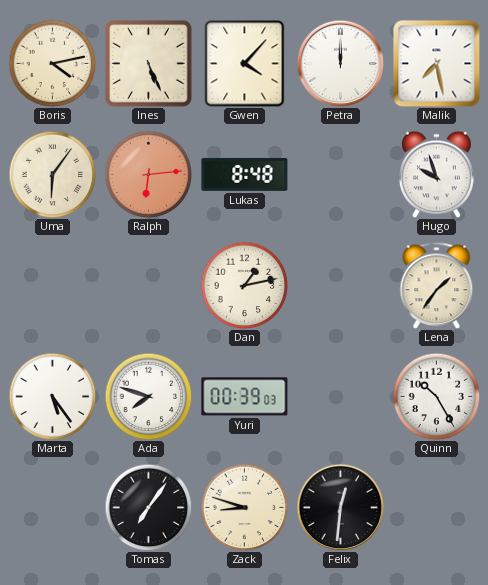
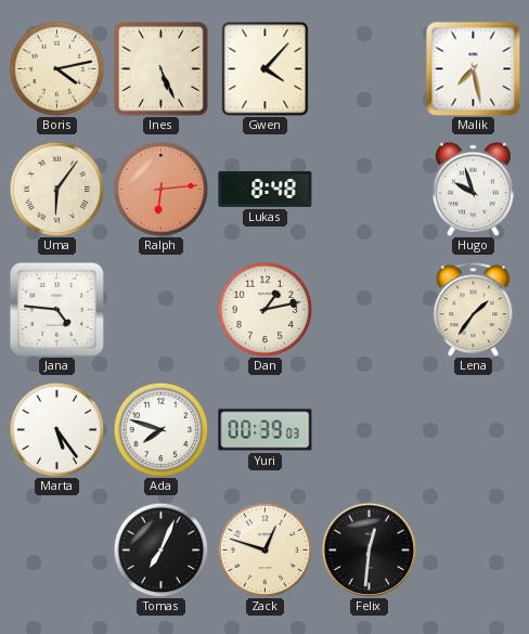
Petra: 12:00 -> none
Jana: none -> 4:46
Quinn: 10:25 -> none
Tomas: 7:06 -> 7:04
Zack: 8:48 -> 12:48
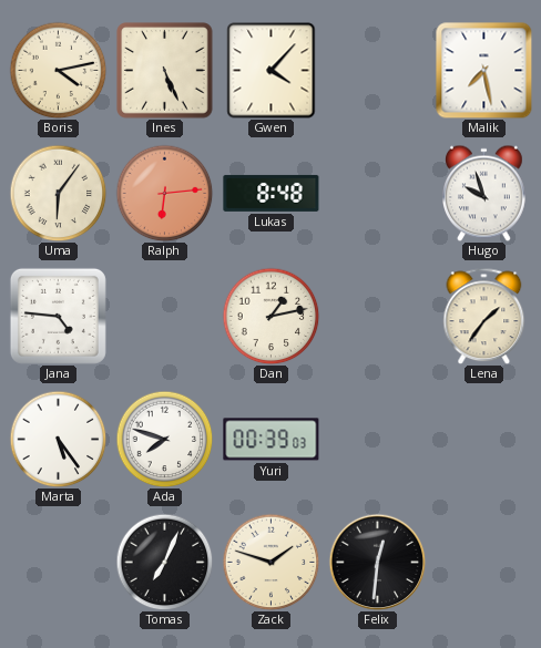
Zack: 12:48 -> 1:48
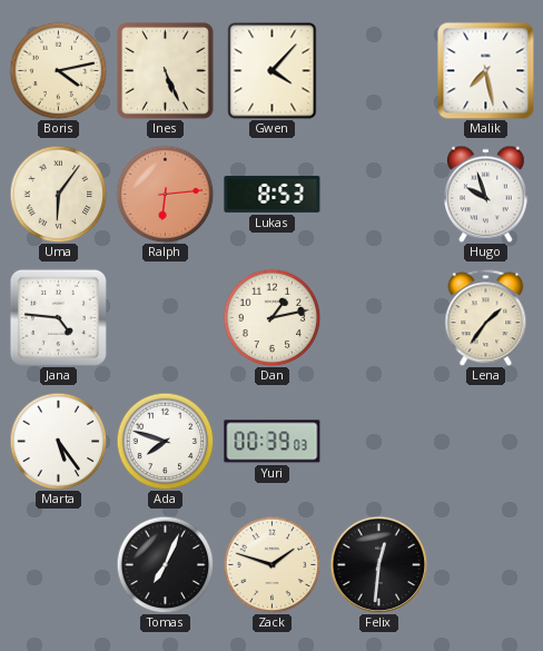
Lukas: 8:48 -> 8:53
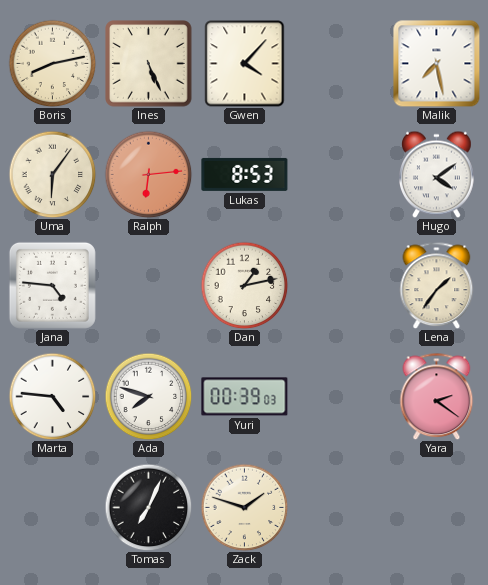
Boris: 4:13 -> 8:13
Hugo: 9:57 -> 4:09
Marta: 5:24 -> 4:46
Yara: none -> 2:21
Felix: 12:31 -> none
